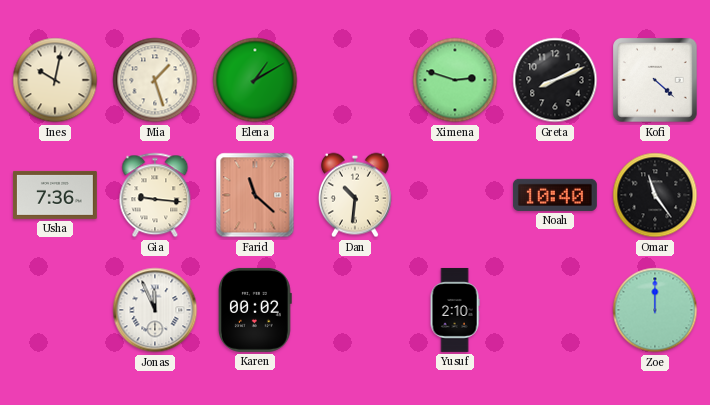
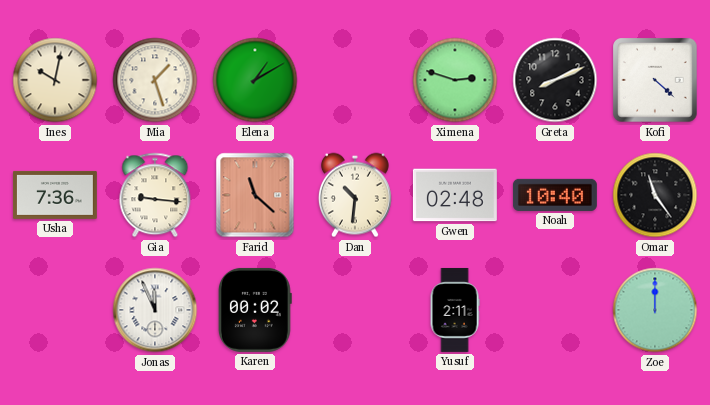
Gwen: none -> 02:48
Yusuf: 2:10 -> 2:11
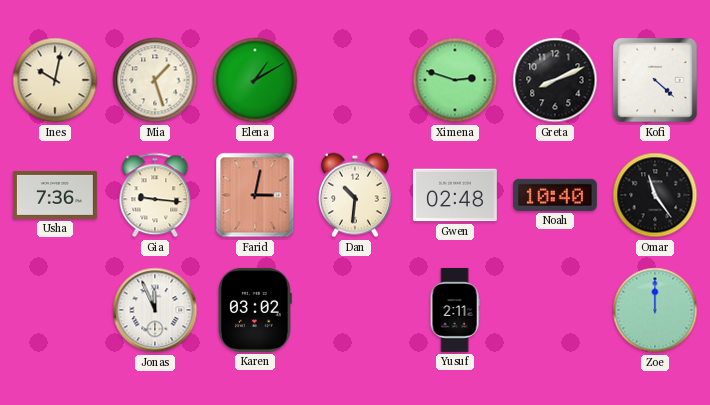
Farid: 11:22 -> 3:02
Karen: 00:02 -> 03:02
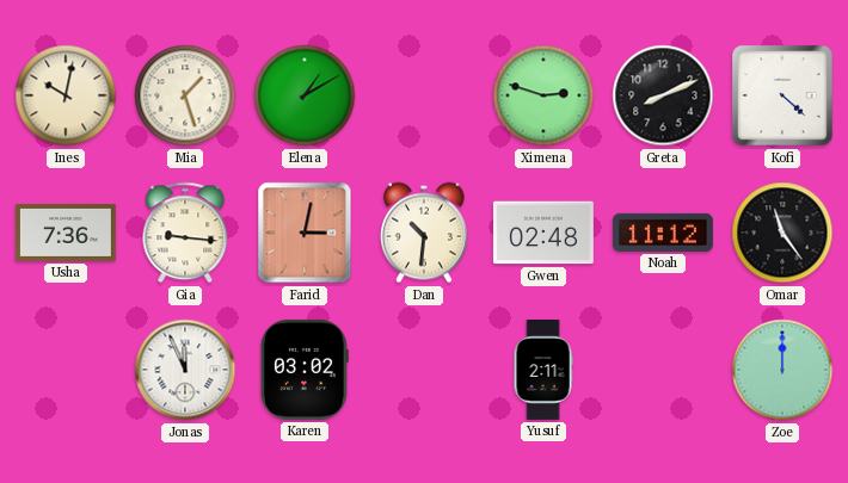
Noah: 10:40 -> 11:12
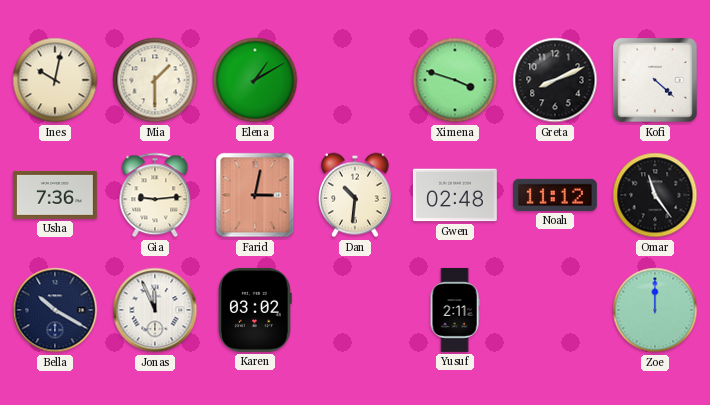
Mia: 1:27 -> 1:30
Ximena: 2:48 -> 3:48
Gia: 9:16 -> 9:14
Bella: none -> 10:20
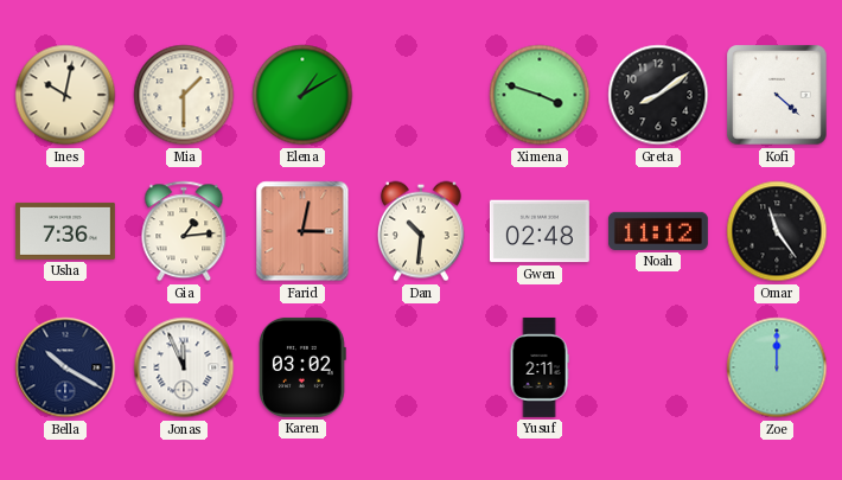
Greta: 8:11 -> 8:09
Gia: 9:14 -> 1:14
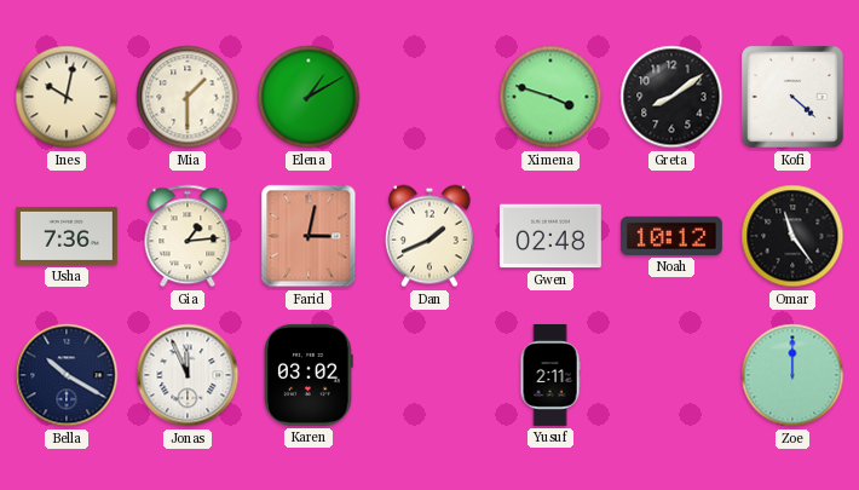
Dan: 10:31 -> 1:41
Noah: 11:12 -> 10:12
